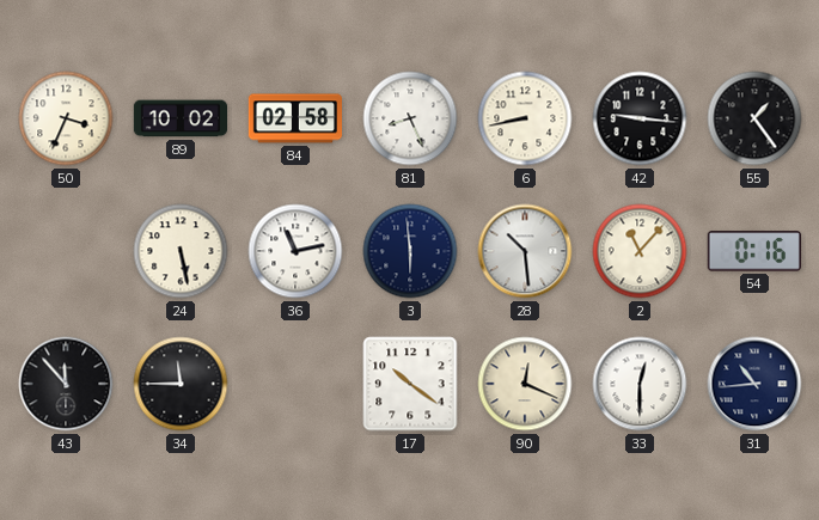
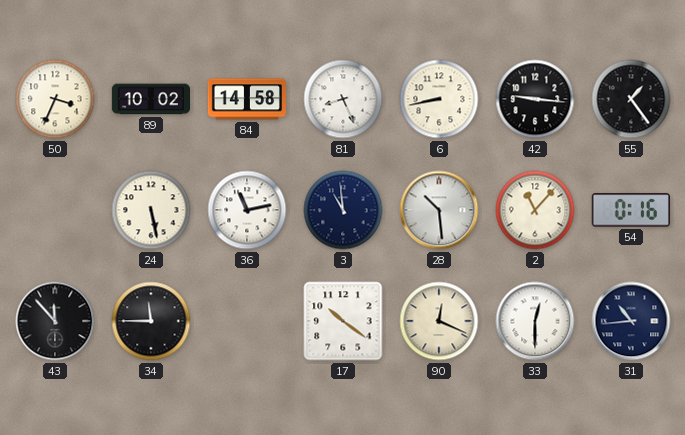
84: 02:58 -> 14:58
3: 5:59 -> 10:59
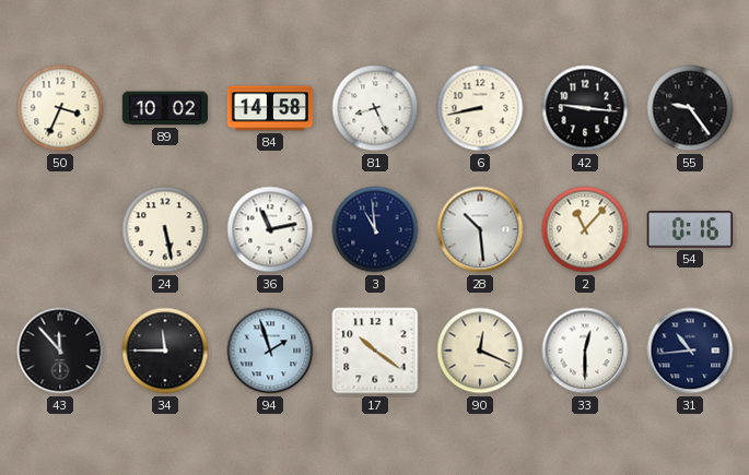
55: 1:24 -> 9:24
94: none -> 1:57
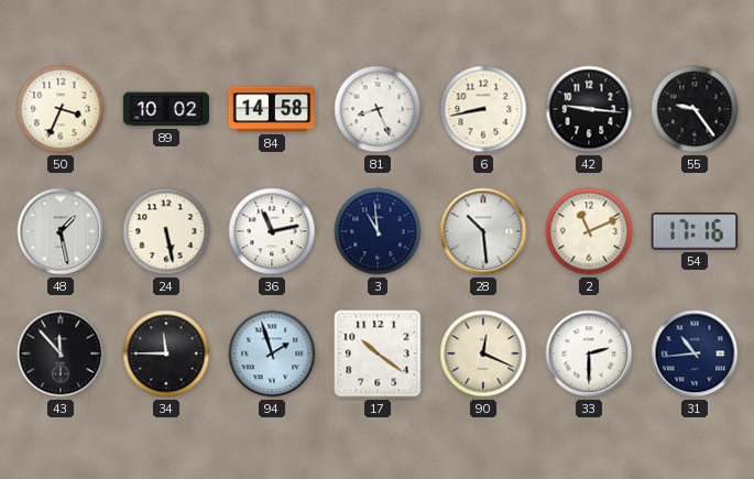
48: none -> 1:28
2: 11:07 -> 11:11
54: 0:16 -> 17:16
33: 12:30 -> 2:30
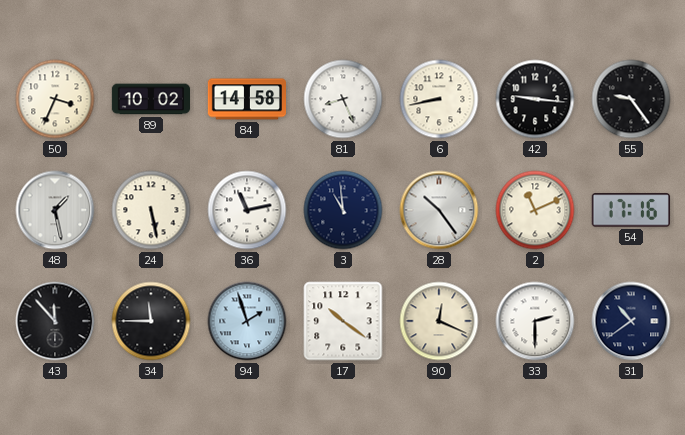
28: 10:29 -> 10:24
31: 10:44 -> 10:39
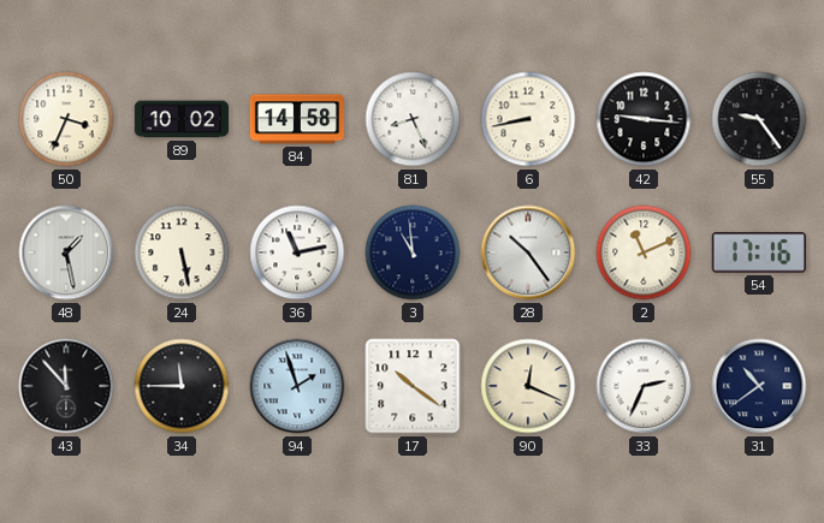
33: 2:30 -> 2:34
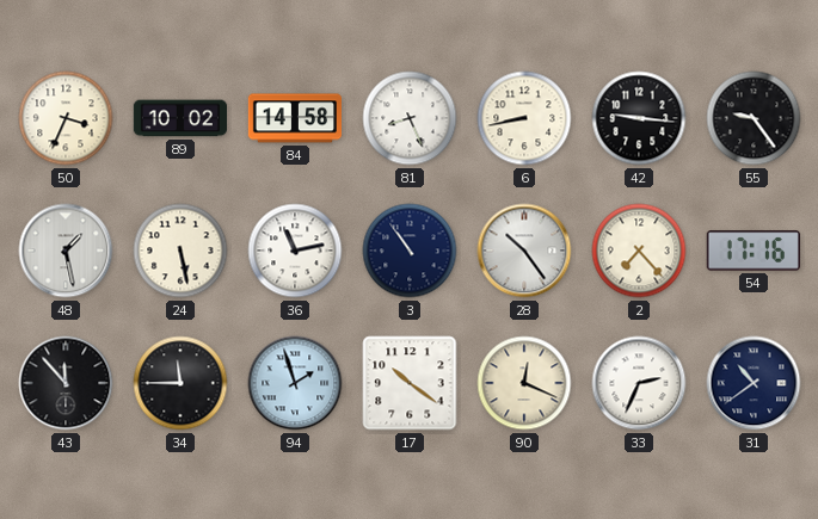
3: 10:59 -> 10:54
2: 11:11 -> 7:23
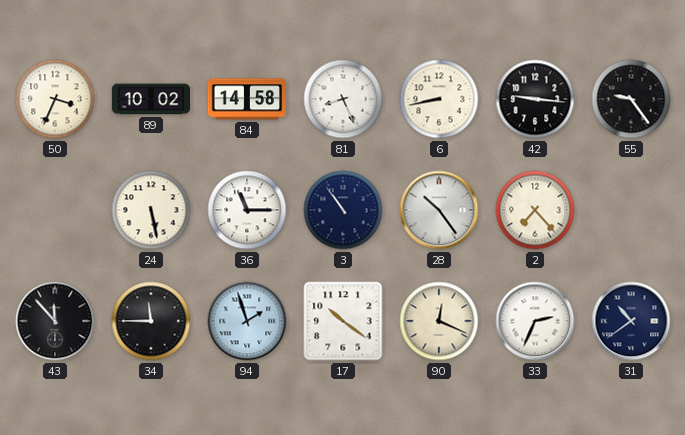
48: 1:28 -> none
36: 11:13 -> 11:15
54: 17:16 -> none
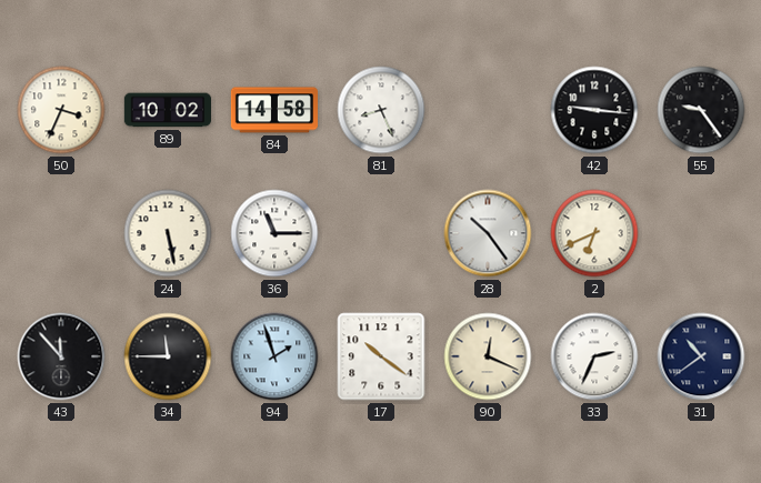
6: 8:43 -> none
3: 10:54 -> none
2: 7:23 -> 6:41
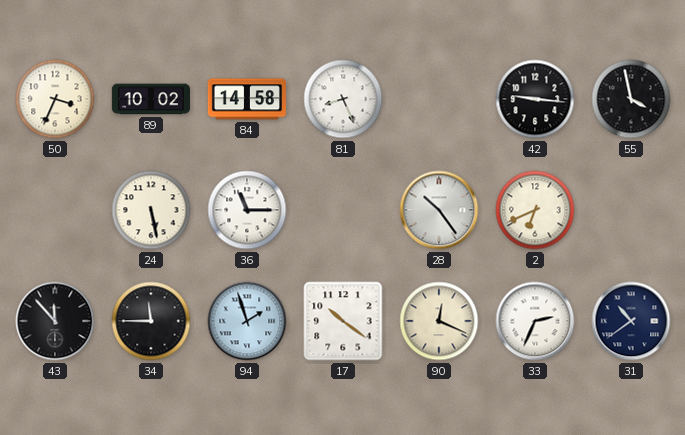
55: 9:24 -> 3:58
